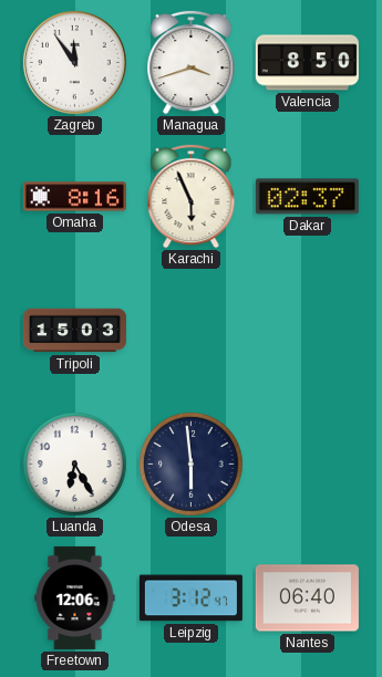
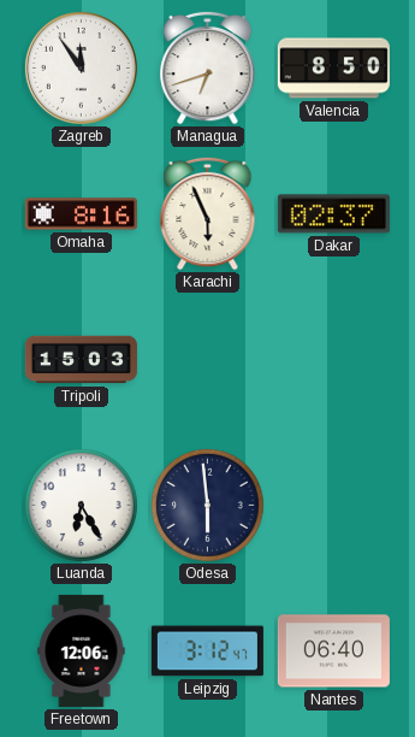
Managua: 3:42 -> 6:42
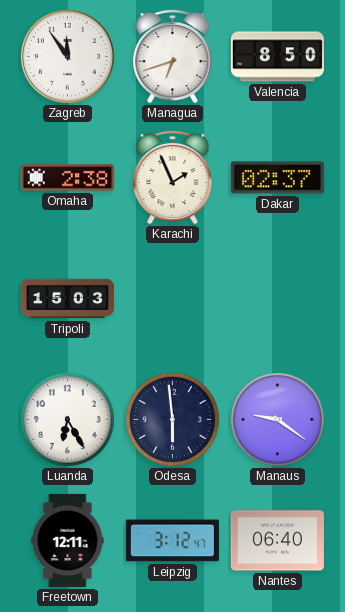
Omaha: 8:16 -> 2:38
Karachi: 5:56 -> 1:56
Manaus: none -> 9:21
Freetown: 12:06 -> 12:11
